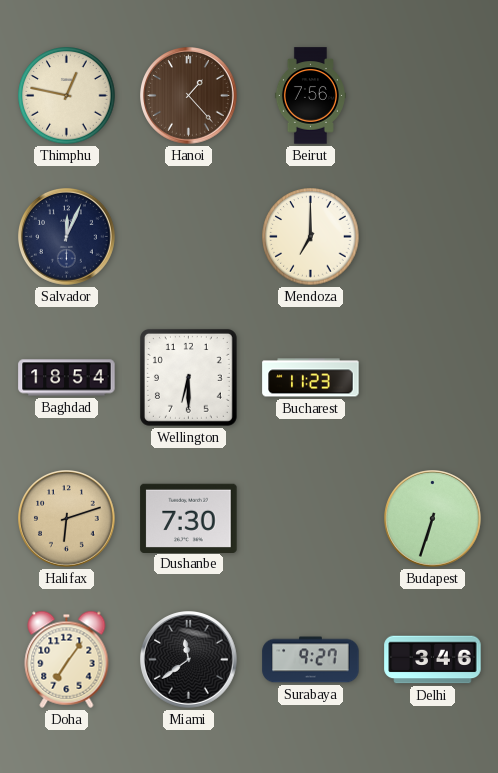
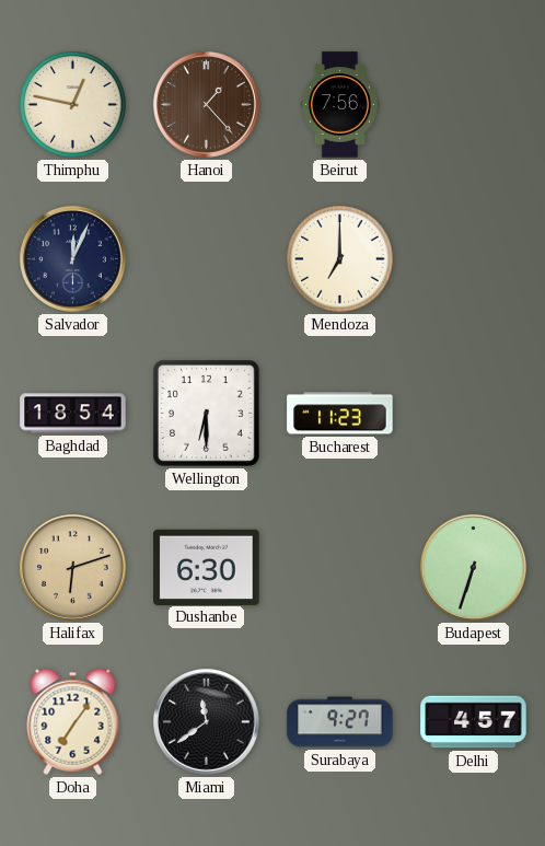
Dushanbe: 7:30 -> 6:30
Delhi: 3:46 -> 4:57
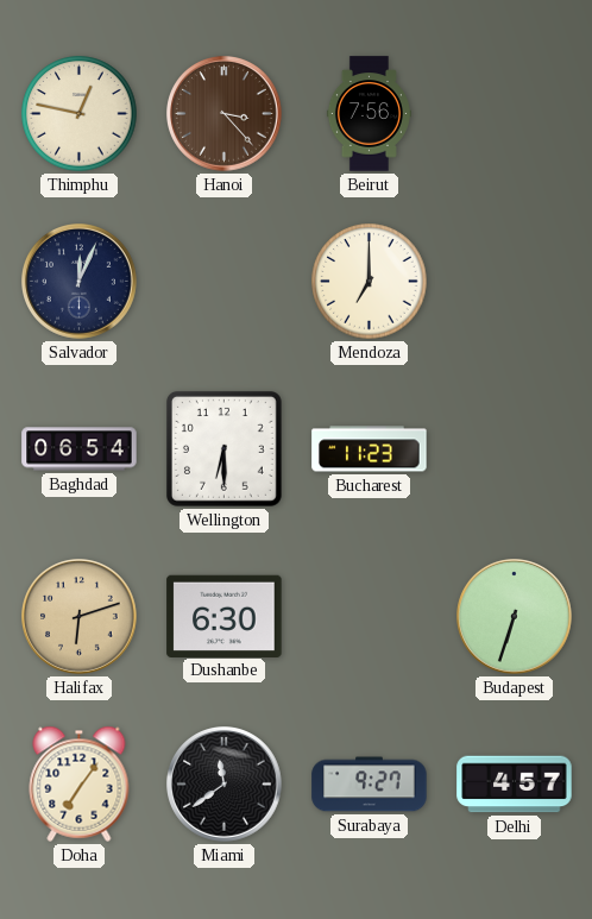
Hanoi: 1:23 -> 3:23
Baghdad: 18:54 -> 06:54
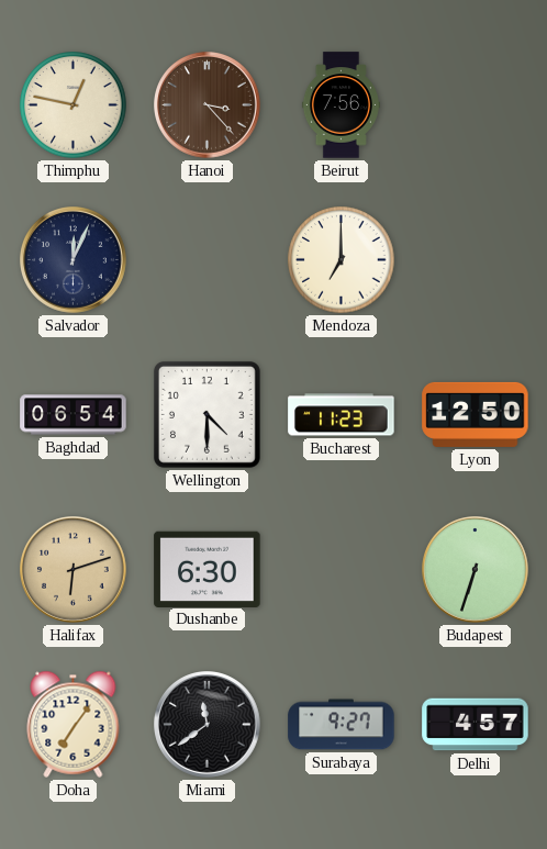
Wellington: 6:30 -> 4:30
Lyon: none -> 12:50
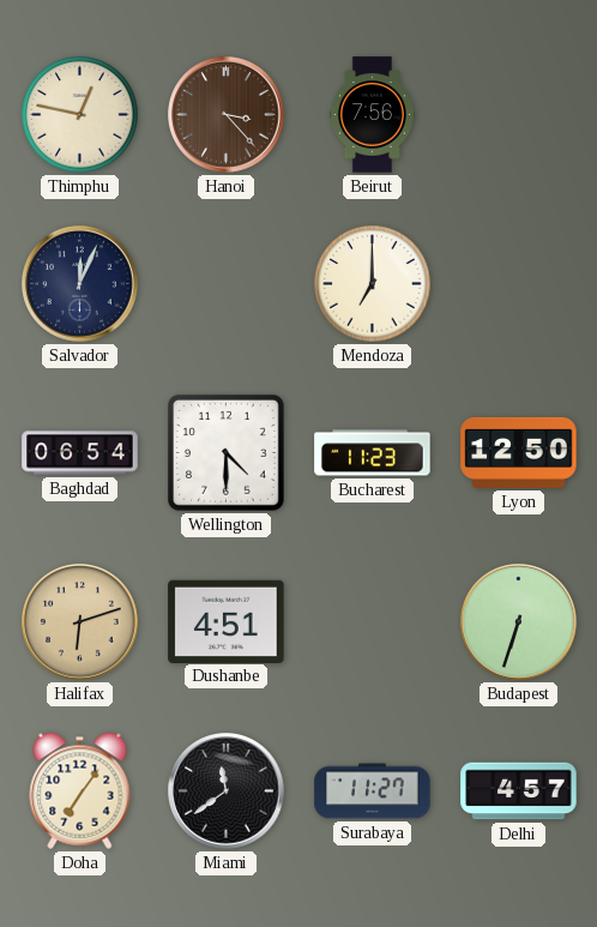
Dushanbe: 6:30 -> 4:51
Surabaya: 9:27 -> 11:27
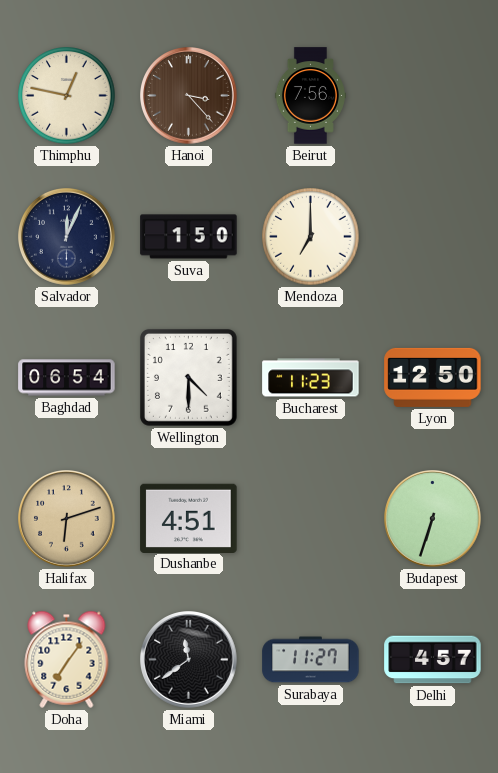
Suva: none -> 1:50
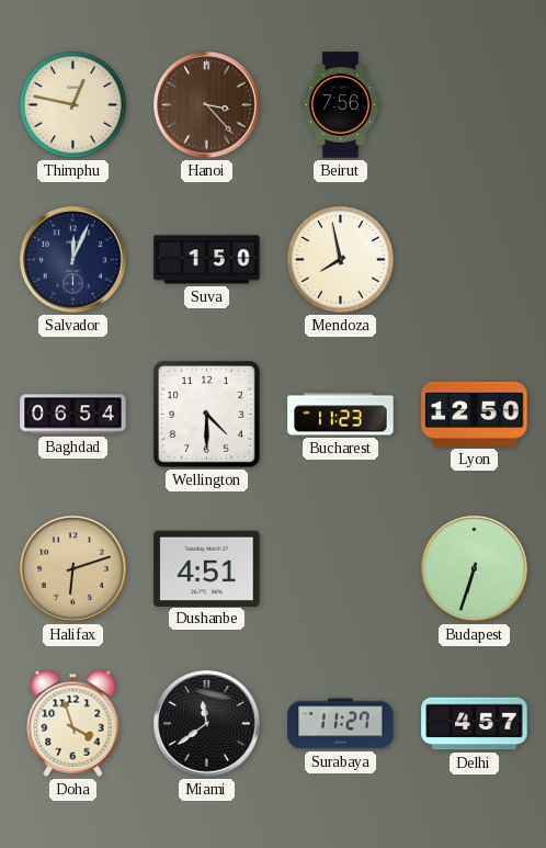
Mendoza: 7:00 -> 7:58
Doha: 7:06 -> 3:57
